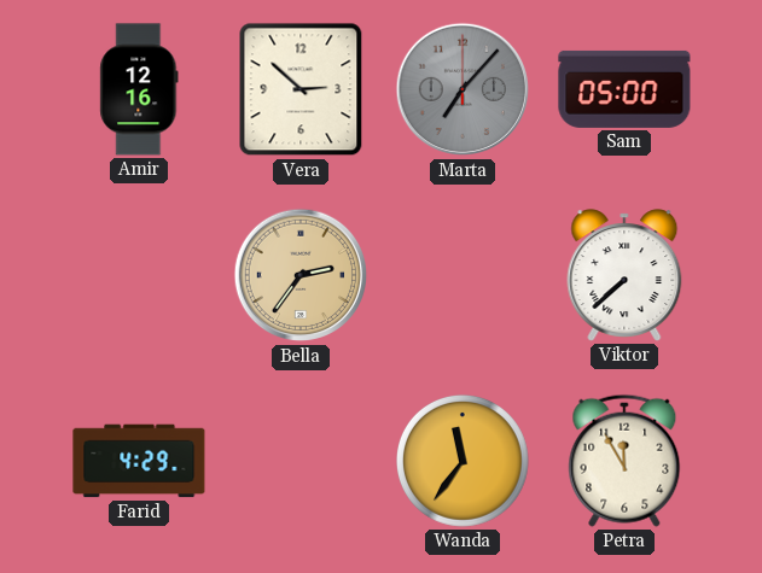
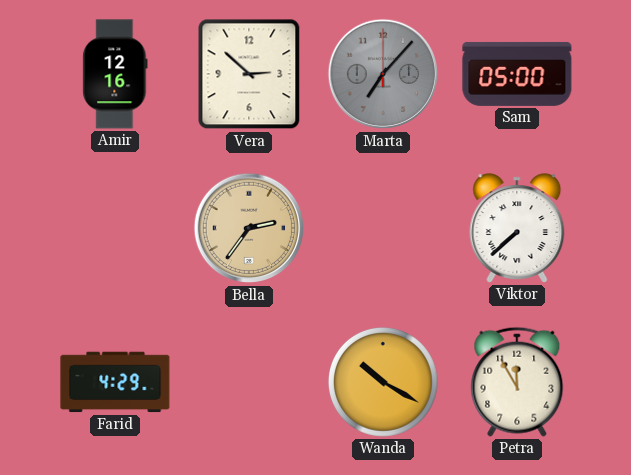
Wanda: 11:36 -> 10:20
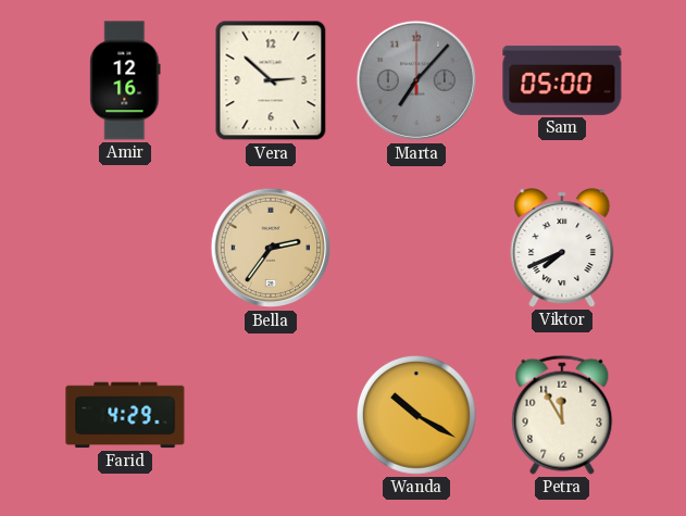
Viktor: 7:38 -> 7:41
